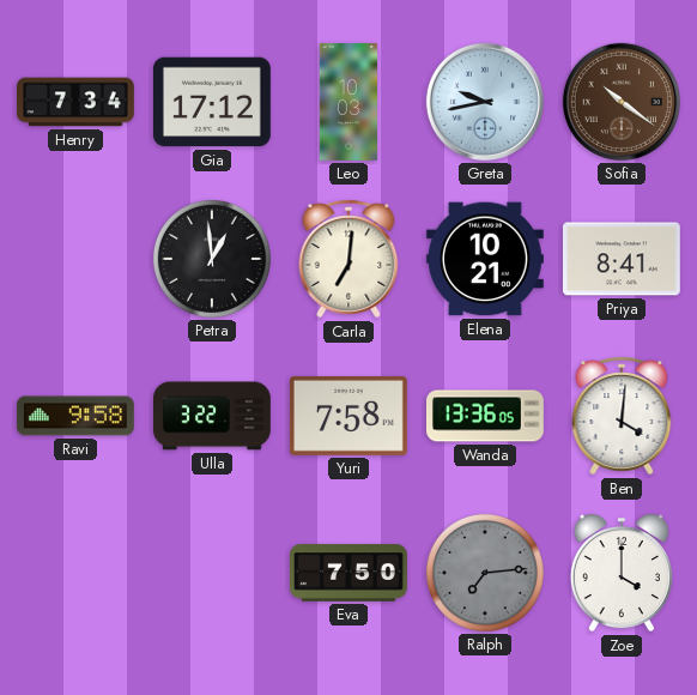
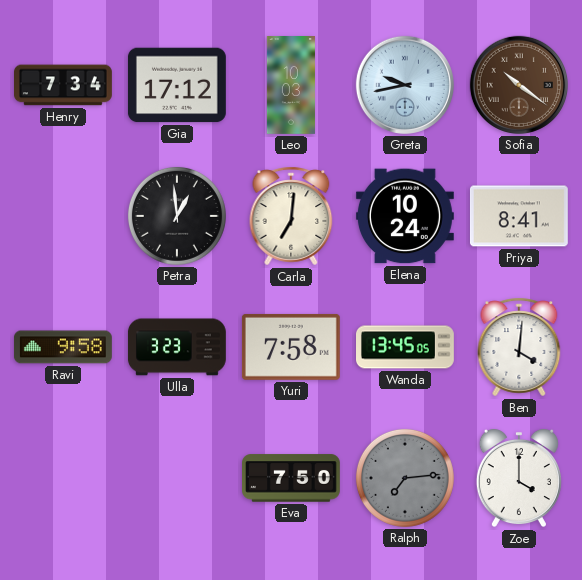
Elena: 10:21 -> 10:24
Ulla: 3:22 -> 3:23
Wanda: 13:36 -> 13:45
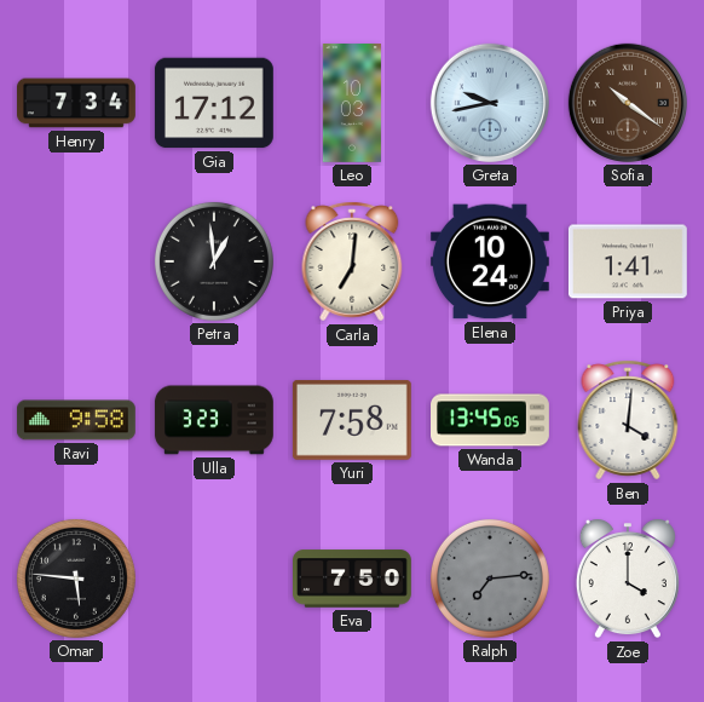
Priya: 8:41 -> 1:41
Omar: none -> 5:46
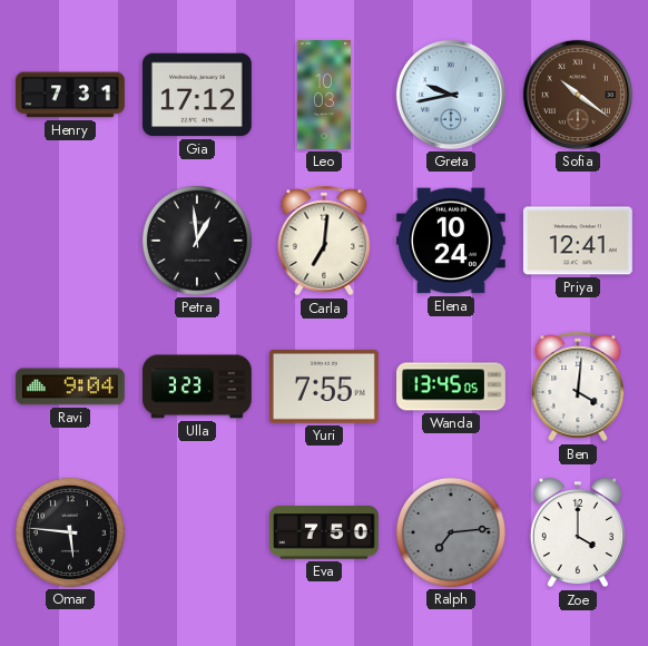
Henry: 7:34 -> 7:31
Priya: 1:41 -> 12:41
Ravi: 9:58 -> 9:04
Yuri: 7:58 -> 7:55
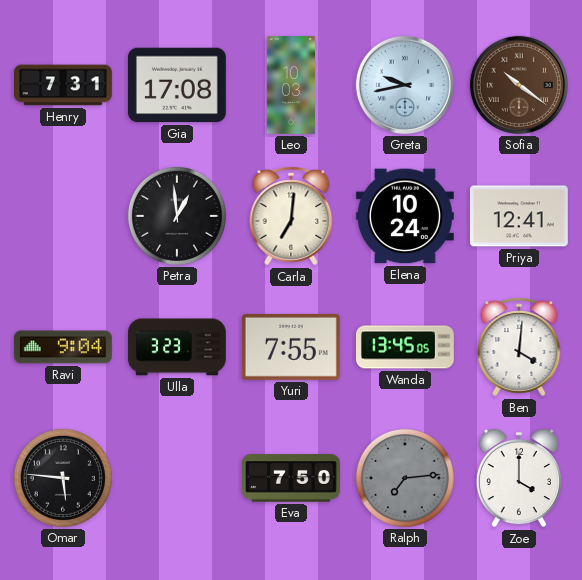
Gia: 17:12 -> 17:08
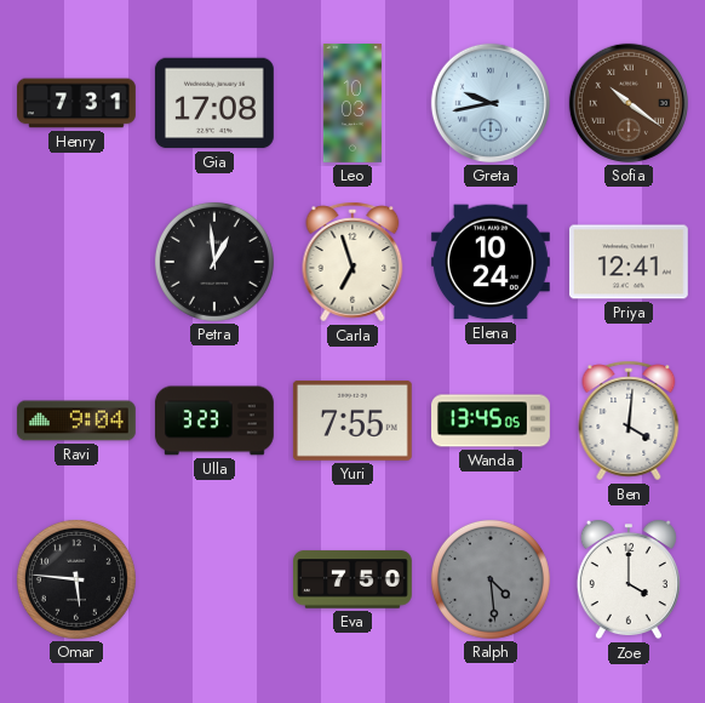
Carla: 7:01 -> 6:57
Ralph: 7:14 -> 4:29
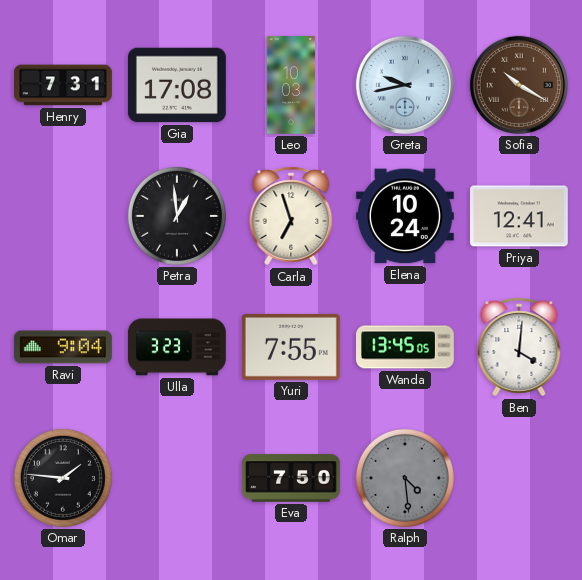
Sofia: 10:21 -> 10:20
Omar: 5:46 -> 1:46
Zoe: 4:00 -> none
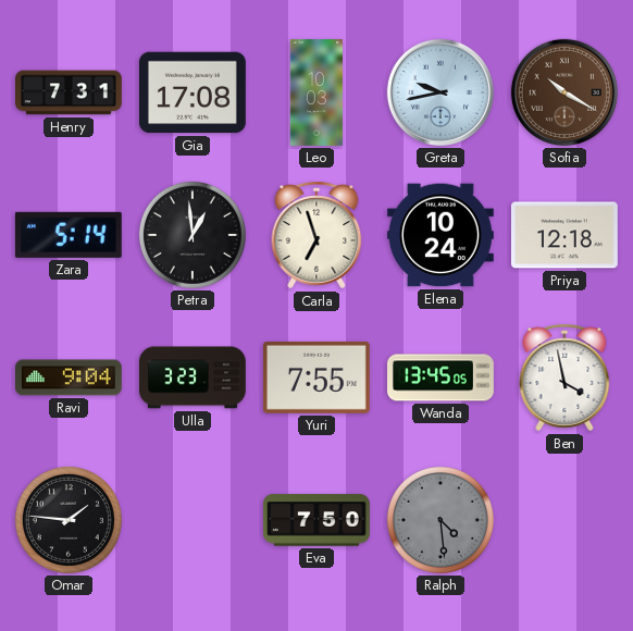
Zara: none -> 5:14
Priya: 12:41 -> 12:18
Ben: 4:01 -> 3:58
